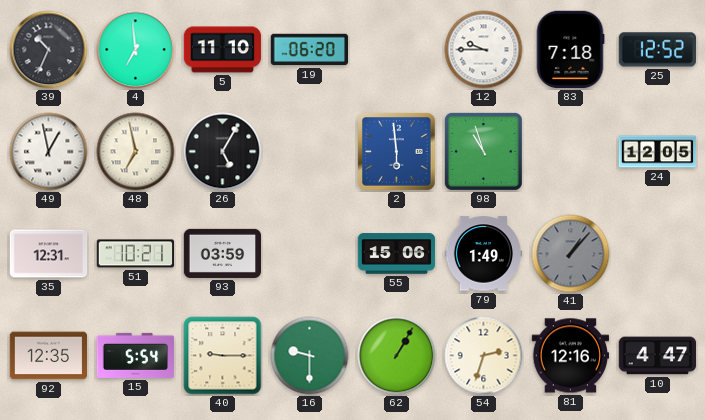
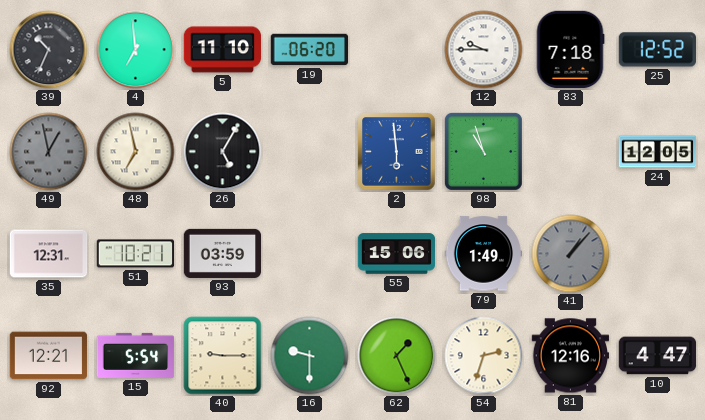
49 dial: white -> grey
92: 12:35 -> 12:21
62: 1:05 -> 1:26
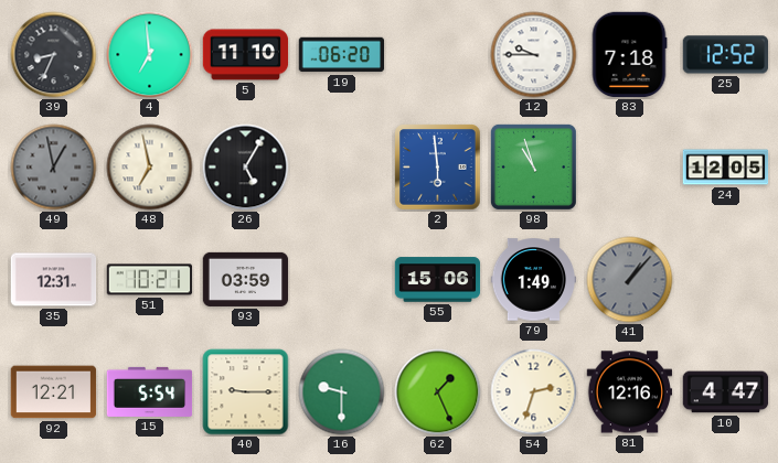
39: 10:34 -> 8:34
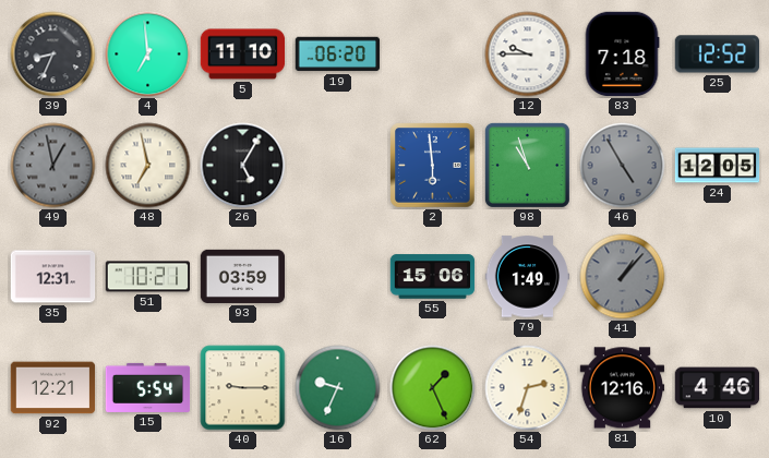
46: none -> 4:55
16: 9:30 -> 9:34
10: 4:47 -> 4:46
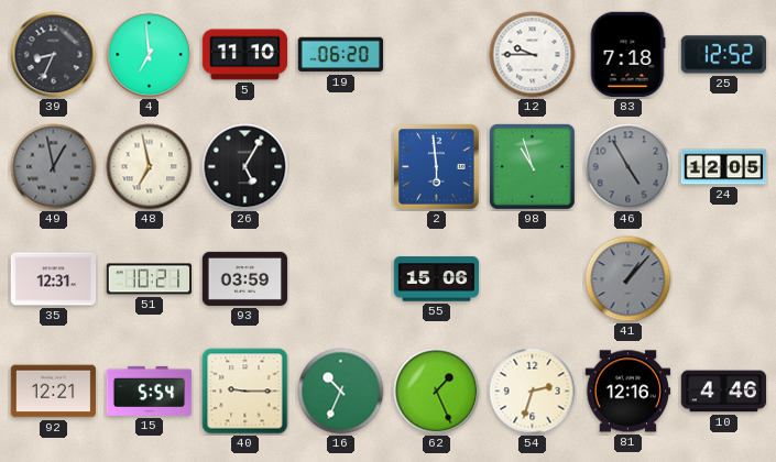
79: 1:49 -> none
16: 9:34 -> 10:34
